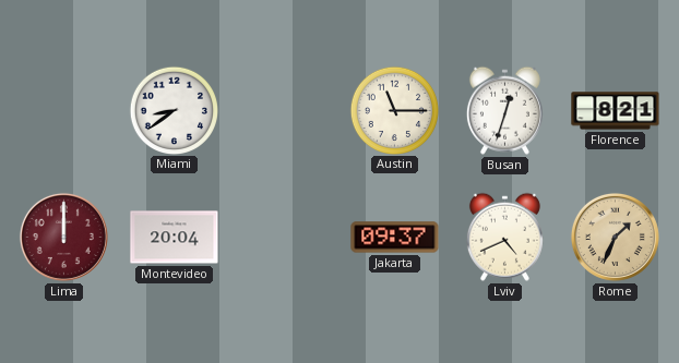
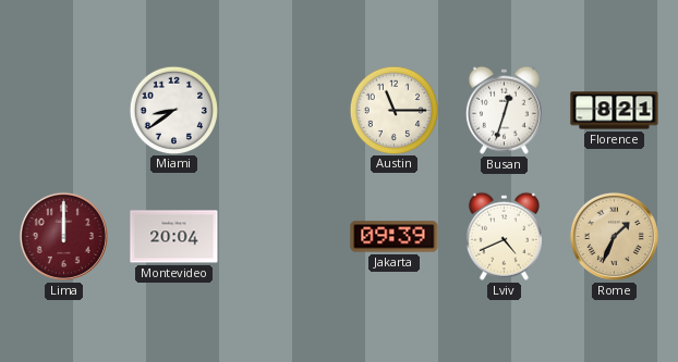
Jakarta: 09:37 -> 09:39
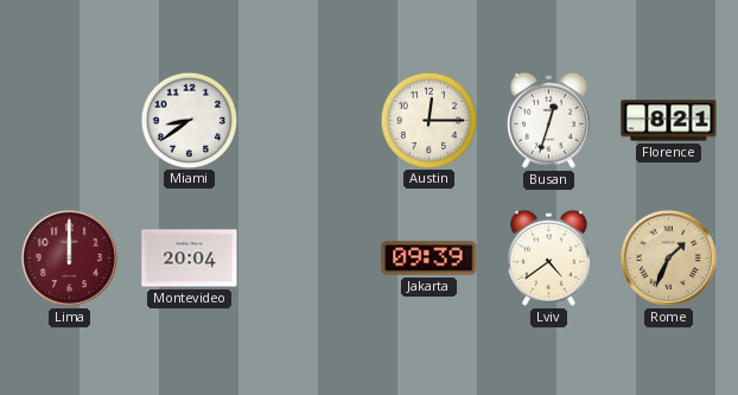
Austin: 11:15 -> 12:15
Lviv: 4:41 -> 4:39
